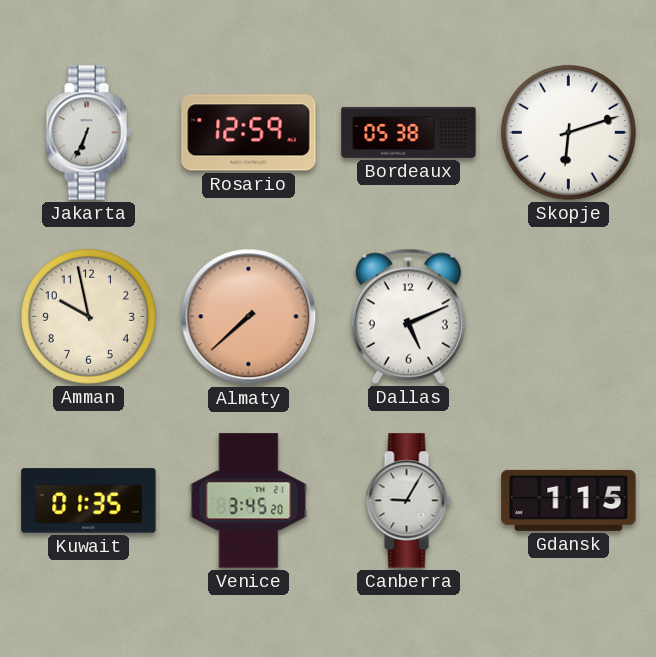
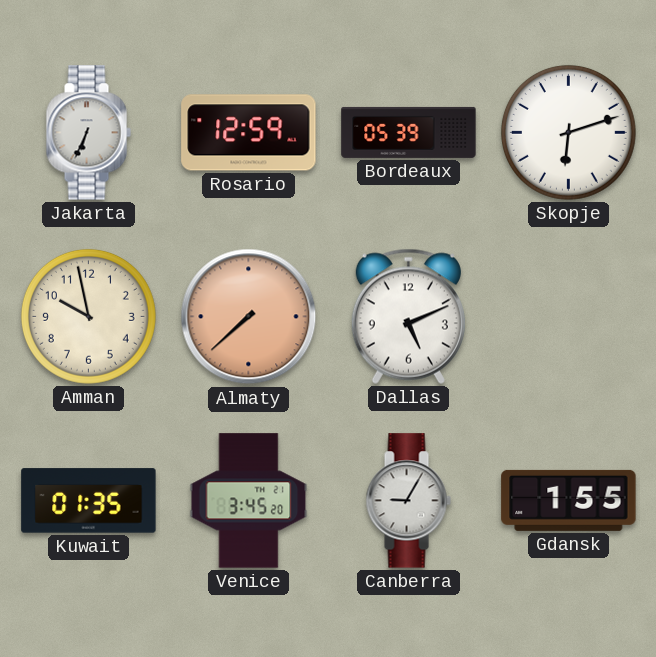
Bordeaux: 05:38 -> 05:39
Gdansk: 1:15 -> 1:55
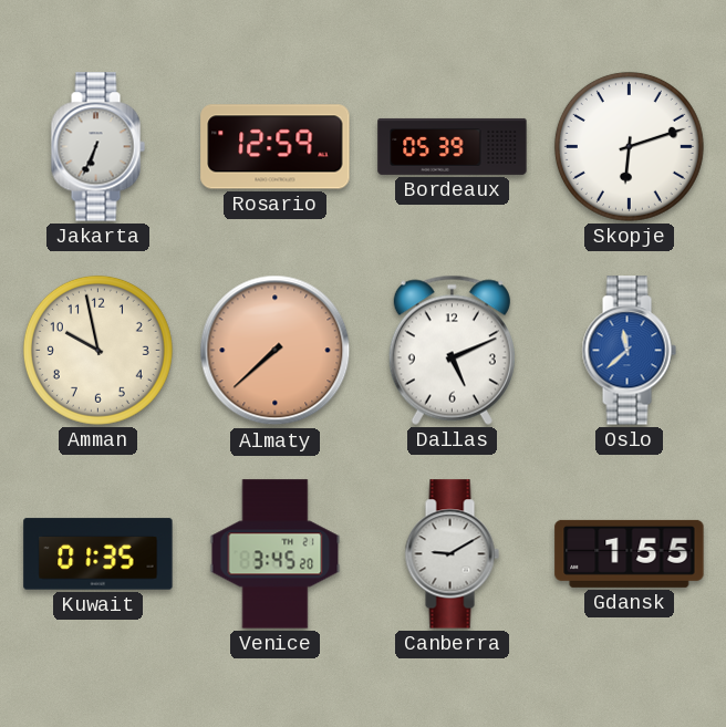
Oslo: none -> 11:38
Canberra: 9:05 -> 9:10
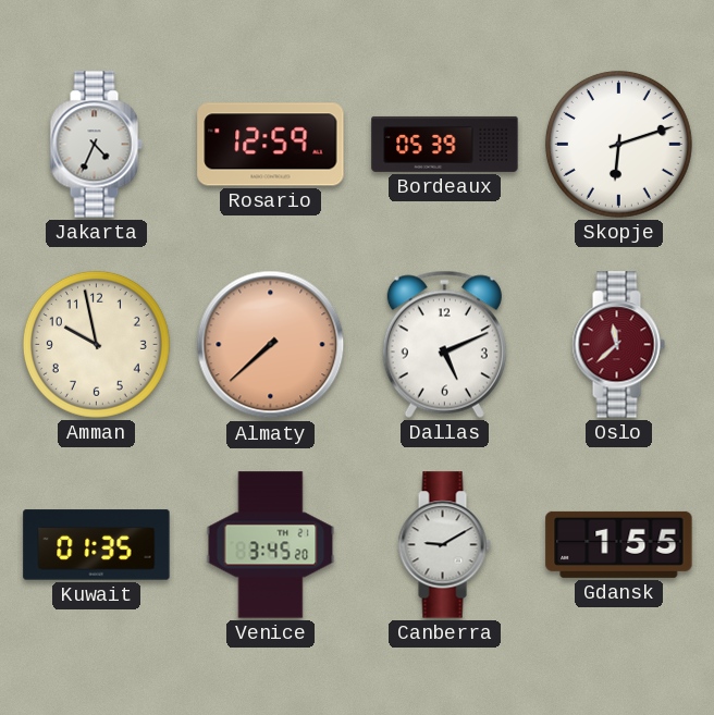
Jakarta: 6:34 -> 4:34
Oslo dial: blue -> burgundy
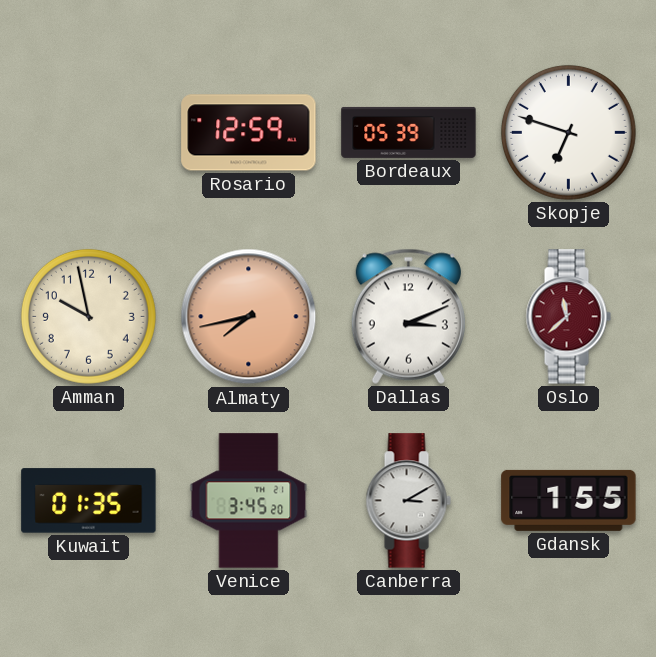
Jakarta: 4:34 -> none
Skopje: 6:12 -> 6:48
Almaty: 7:38 -> 7:43
Dallas: 5:11 -> 3:11
Canberra: 9:10 -> 3:10
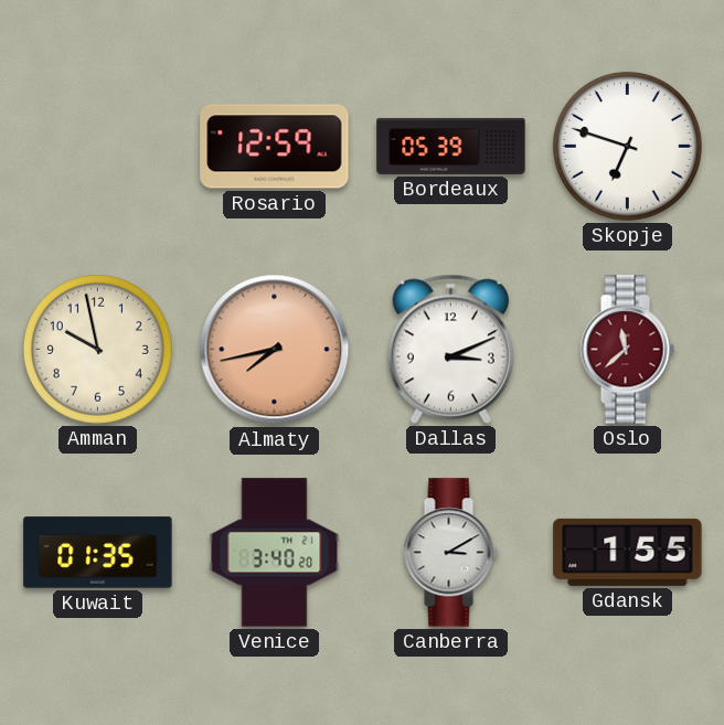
Venice: 3:45 -> 3:40
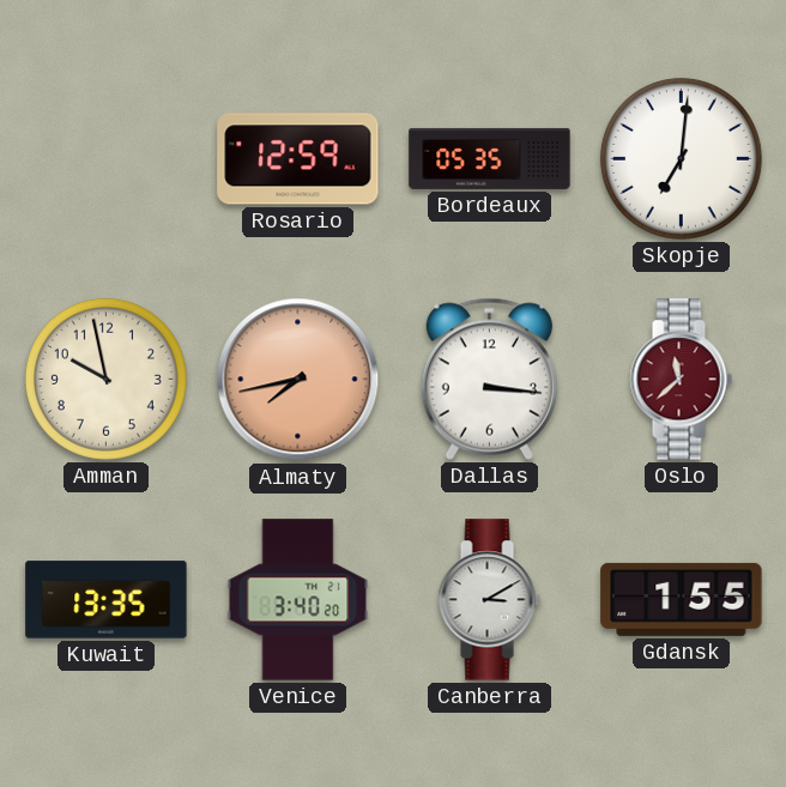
Bordeaux: 05:39 -> 05:35
Skopje: 6:48 -> 7:01
Dallas: 3:11 -> 3:16
Kuwait: 01:35 -> 13:35
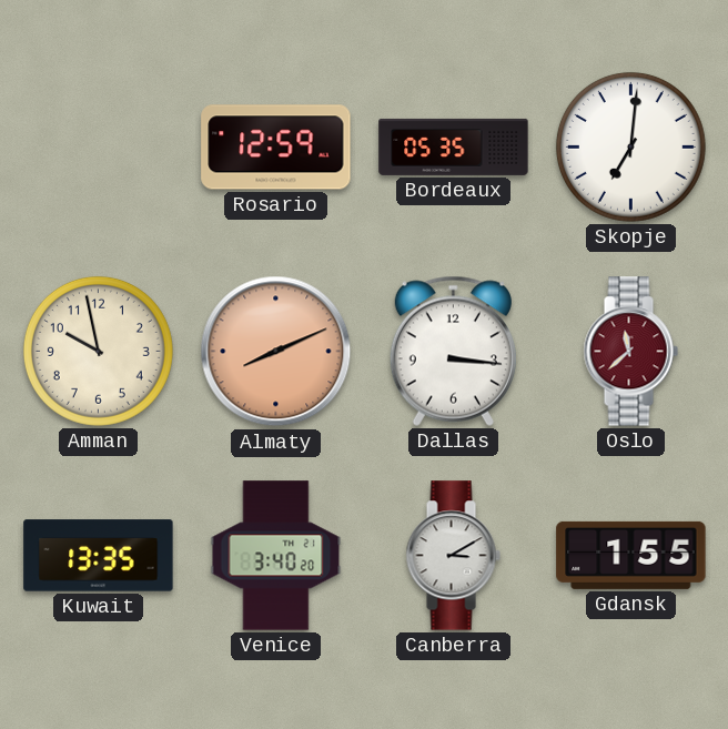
Almaty: 7:43 -> 8:11
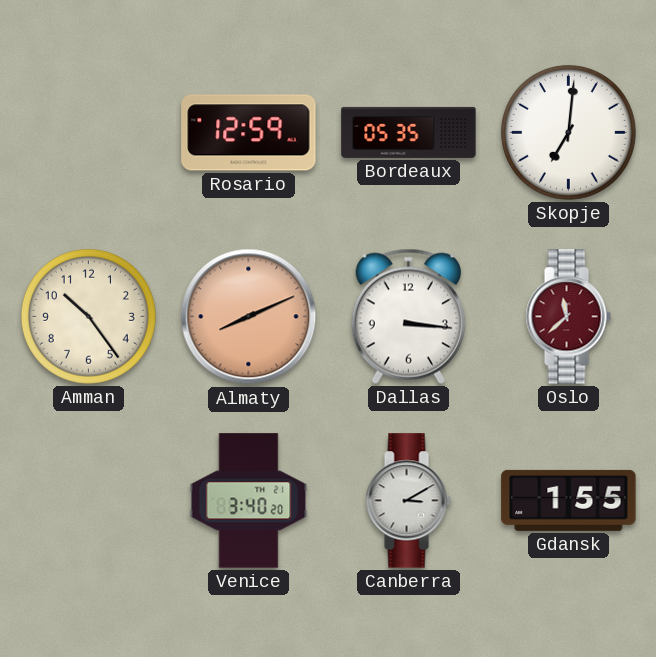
Amman: 9:58 -> 10:24
Kuwait: 13:35 -> none
